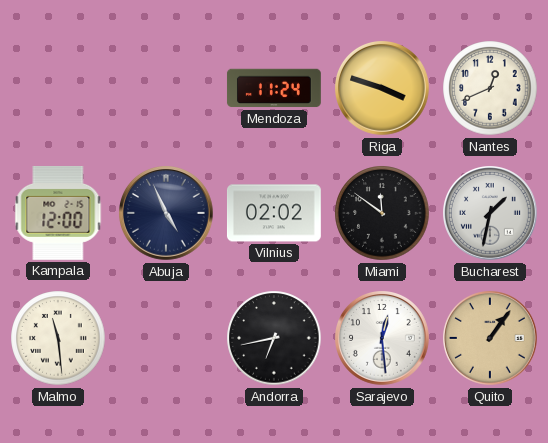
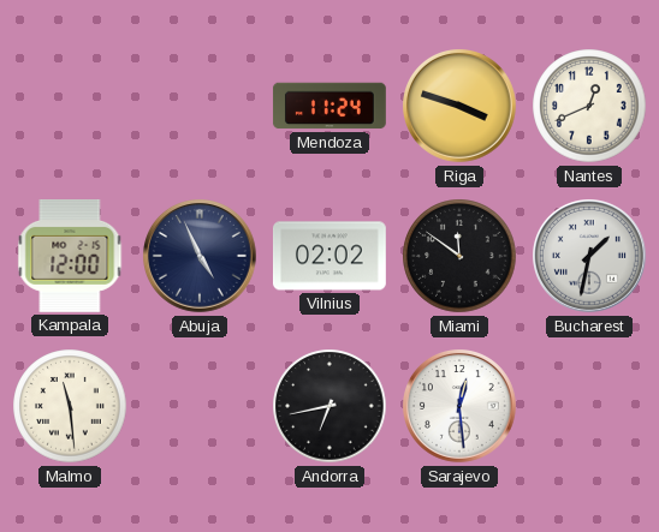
Quito: 1:06 -> none
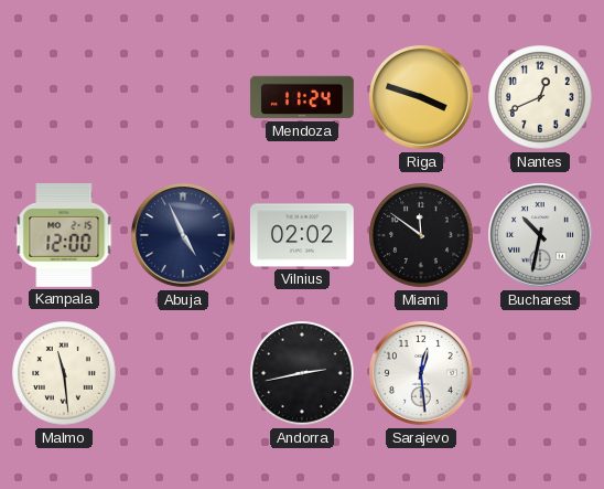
Bucharest: 1:32 -> 10:32
Andorra: 6:43 -> 2:43
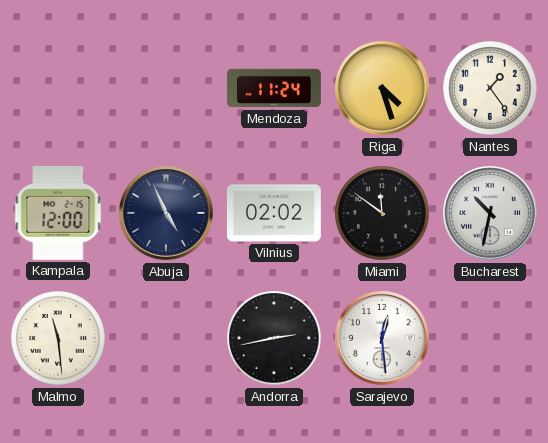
Riga: 3:48 -> 4:27
Nantes: 12:41 -> 1:24
